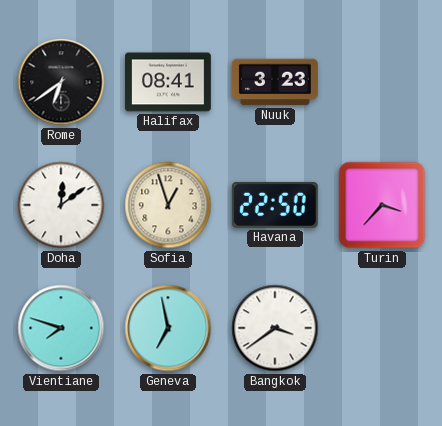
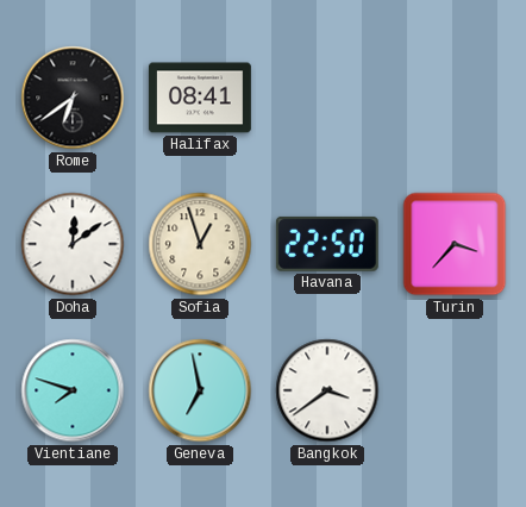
Nuuk: 3:23 -> none
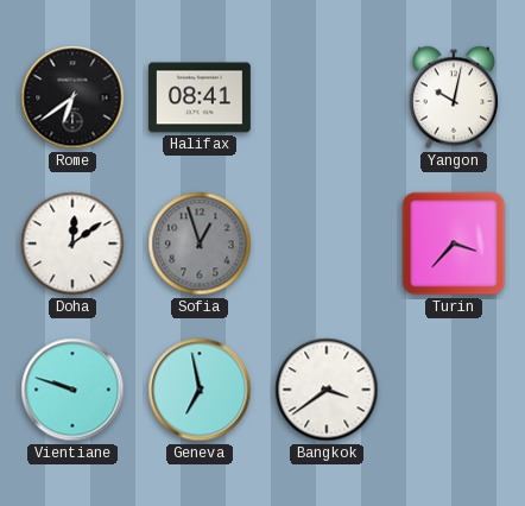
Yangon: none -> 10:02
Sofia dial: cream -> grey
Havana: 22:50 -> none
Vientiane: 7:48 -> 9:48
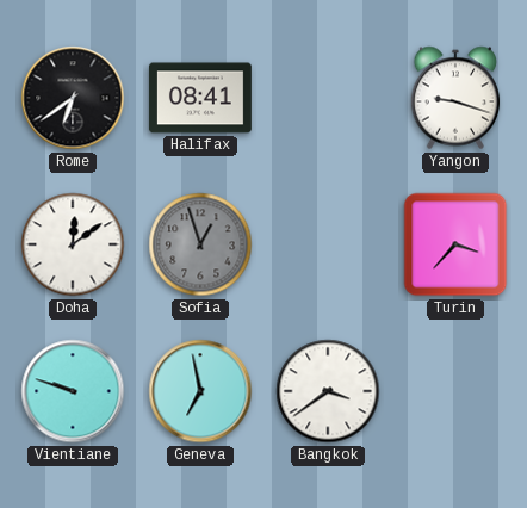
Yangon: 10:02 -> 9:18
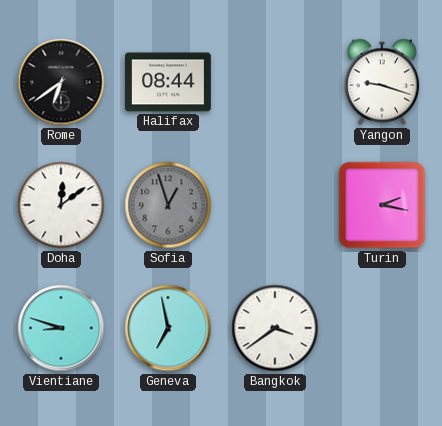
Halifax: 08:41 -> 08:44
Turin: 3:37 -> 2:17
Vientiane: 9:48 -> 8:48
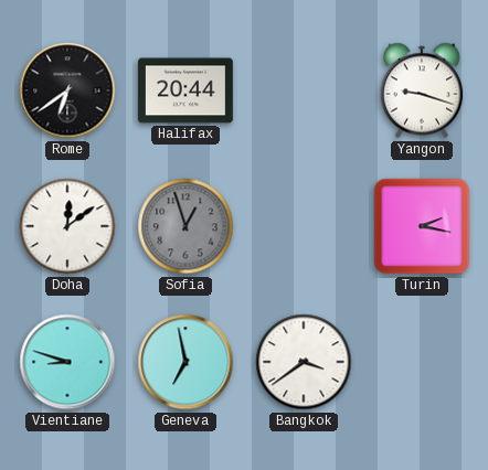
Halifax: 08:44 -> 20:44
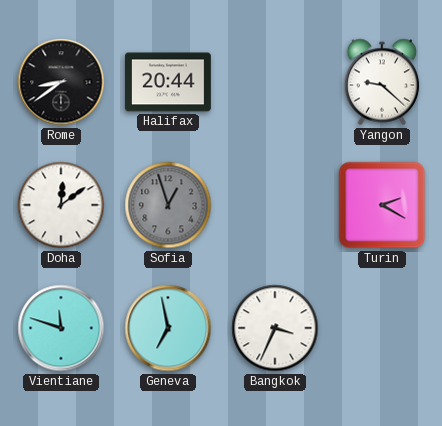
Rome: 6:39 -> 8:39
Yangon: 9:18 -> 9:22
Turin: 2:17 -> 2:20
Vientiane: 8:48 -> 11:48
Bangkok: 3:39 -> 3:34
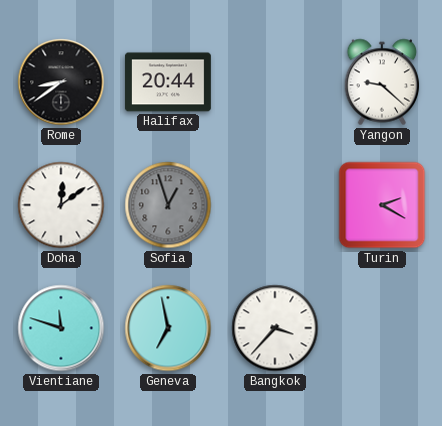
Bangkok: 3:34 -> 3:37
